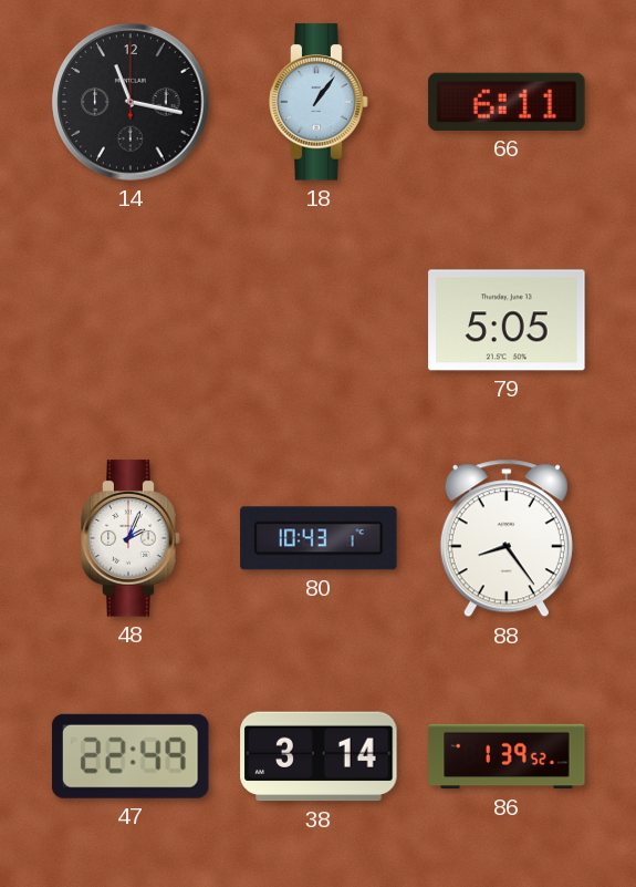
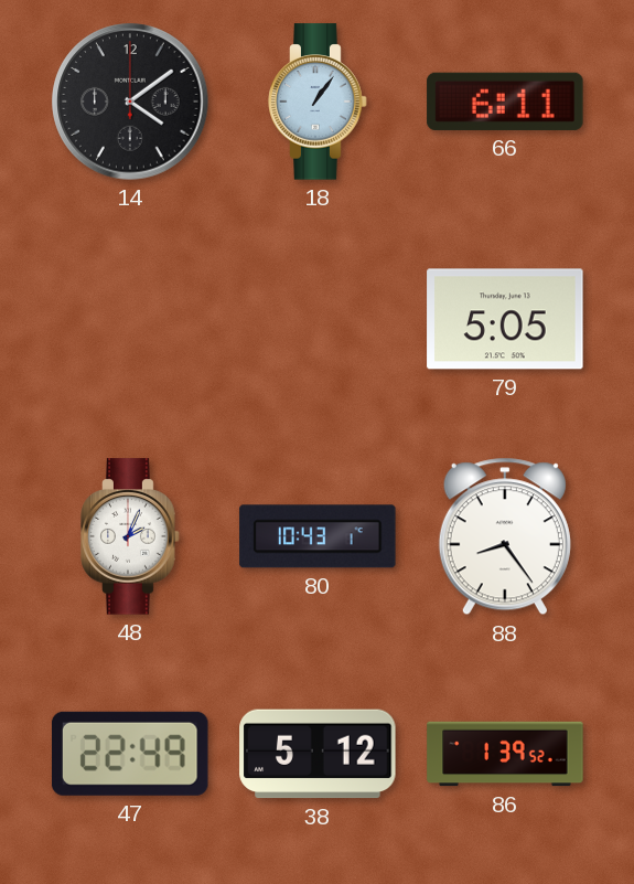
14: 11:17 -> 4:09
38: 3:14 -> 5:12
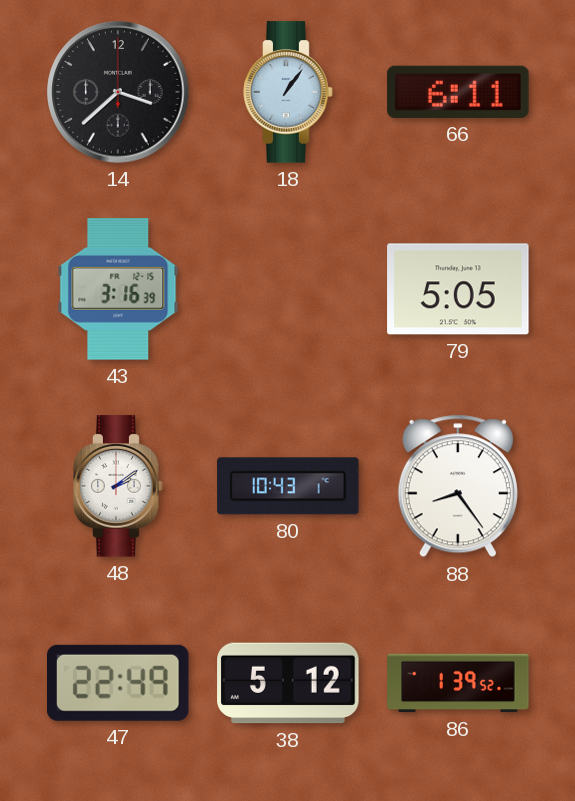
14: 4:09 -> 3:38
43: none -> 3:16
48: 2:04 -> 2:09
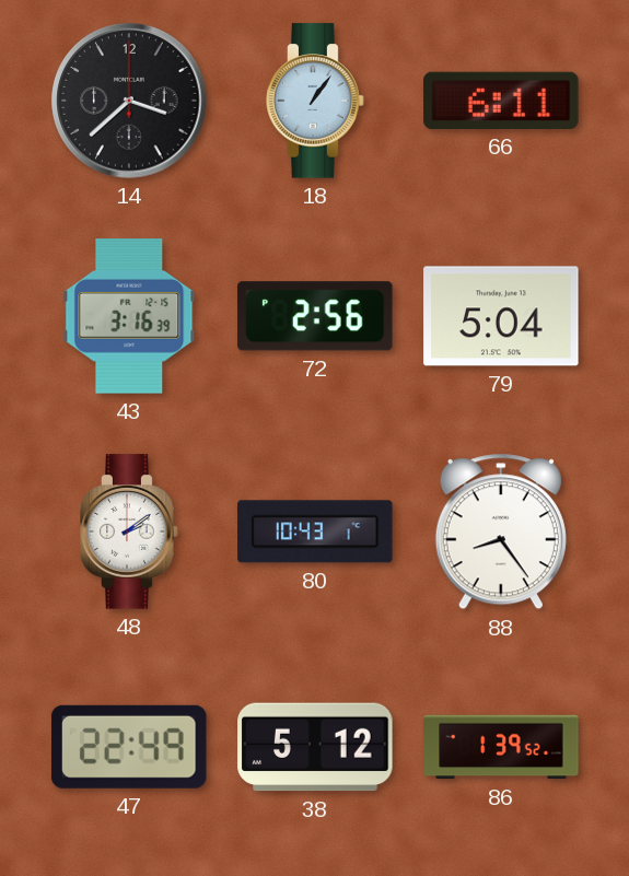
72: none -> 2:56
79: 5:05 -> 5:04
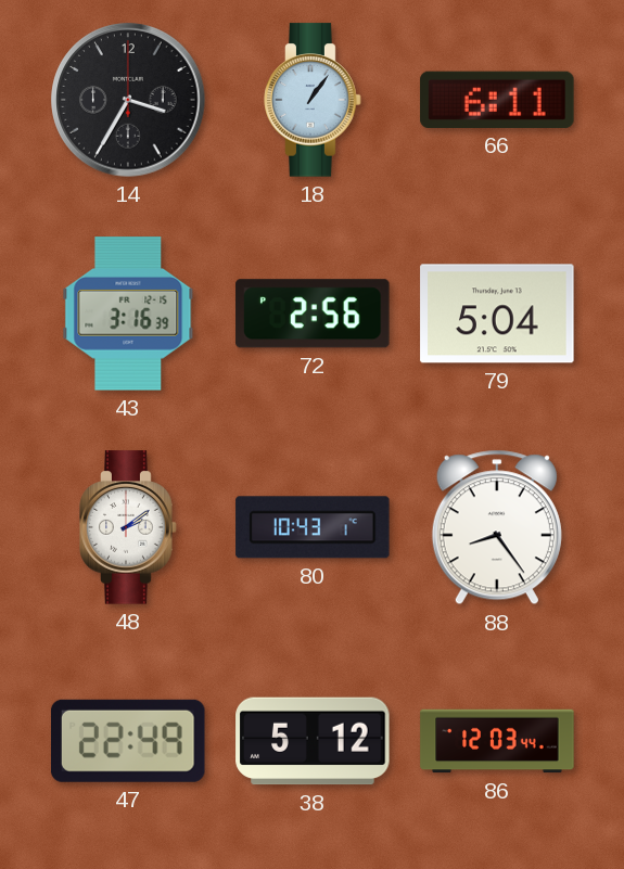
14: 3:38 -> 3:35
86: 1:39 -> 12:03
